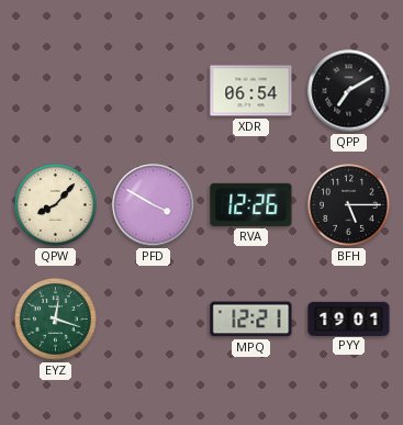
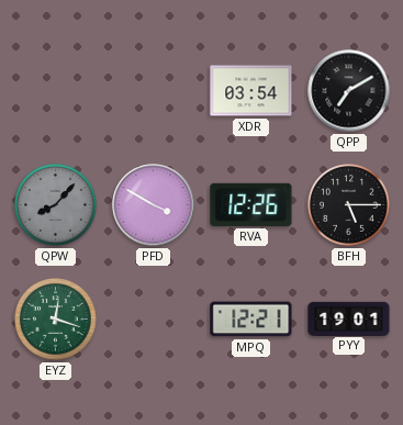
XDR: 06:54 -> 03:54
QPW dial: cream -> grey
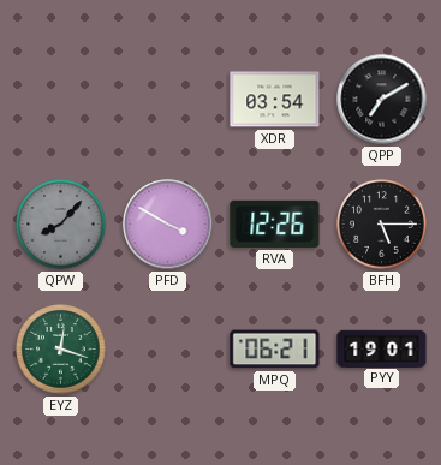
MPQ: 12:21 -> 06:21
